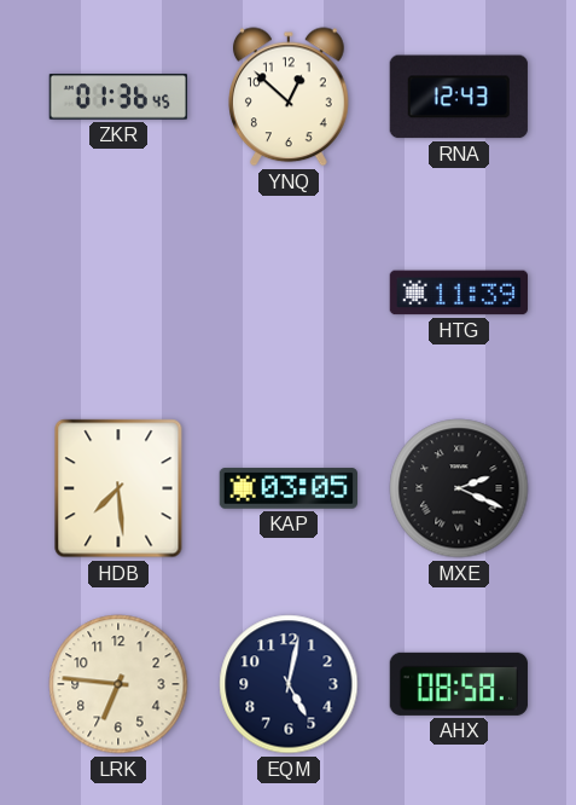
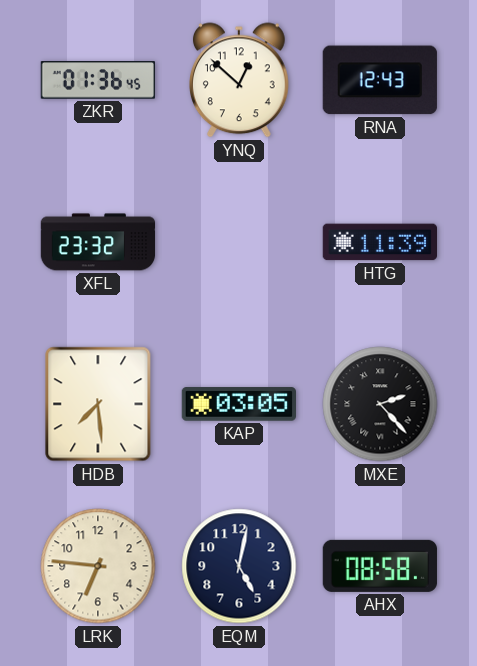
XFL: none -> 23:32
MXE: 2:19 -> 2:23
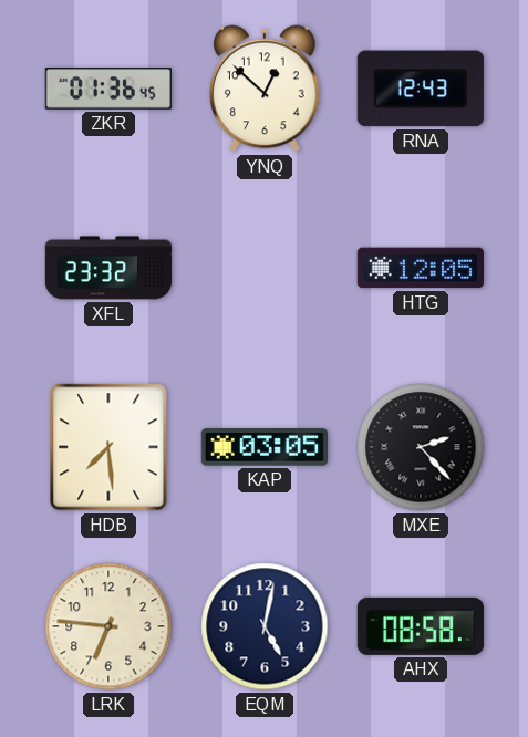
HTG: 11:39 -> 12:05
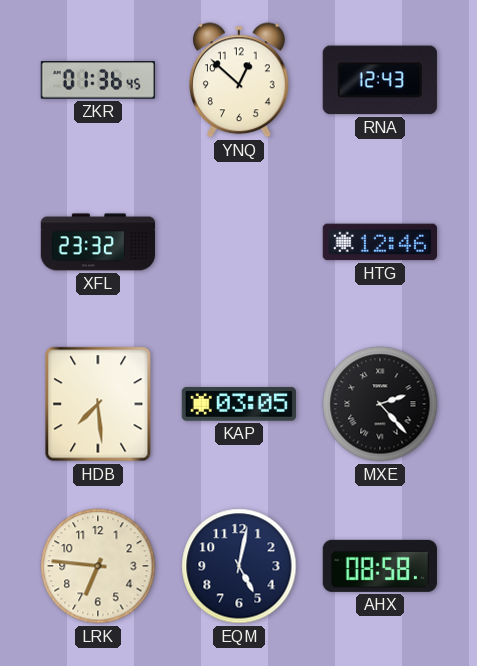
HTG: 12:05 -> 12:46
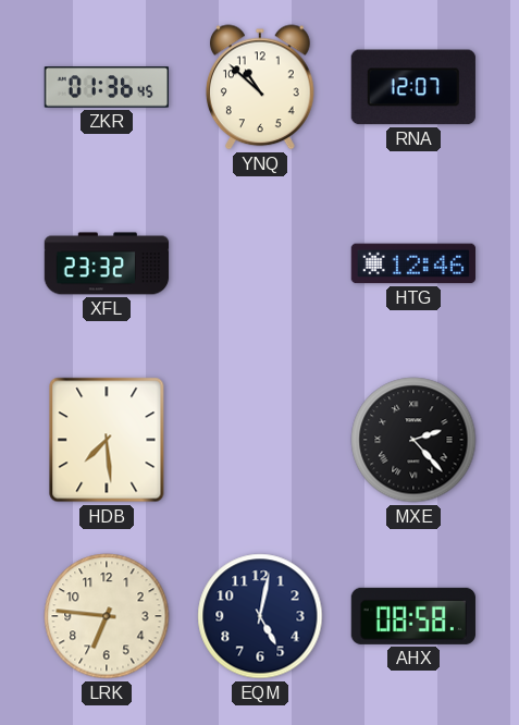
YNQ: 12:52 -> 10:52
RNA: 12:43 -> 12:07
KAP: 03:05 -> none
